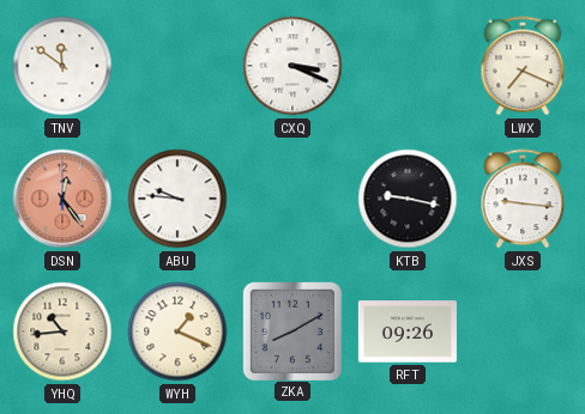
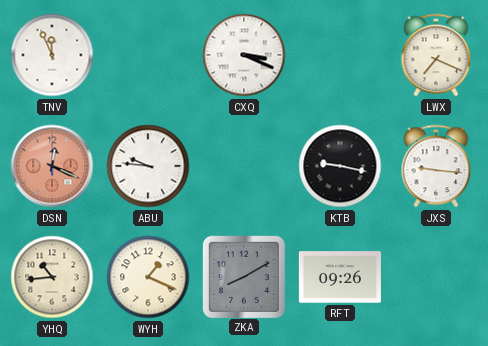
TNV: 11:51 -> 11:56
DSN: 12:24 -> 12:19
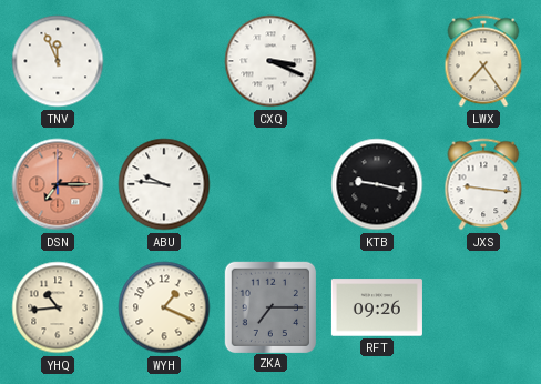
LWX: 7:19 -> 7:24
DSN: 12:19 -> 7:15
ZKA: 8:10 -> 7:15
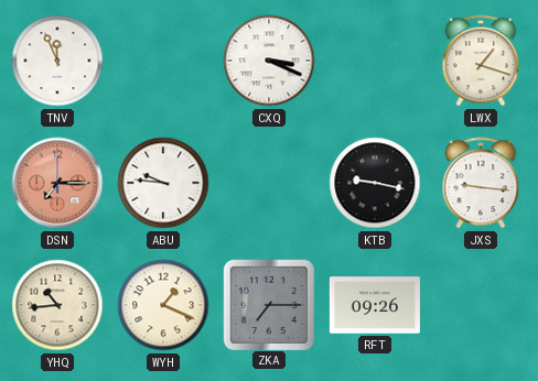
LWX: 7:24 -> 1:18
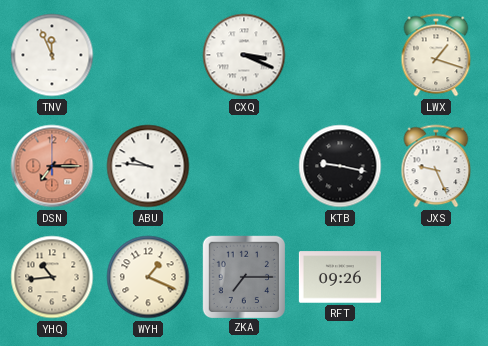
JXS: 9:16 -> 9:26
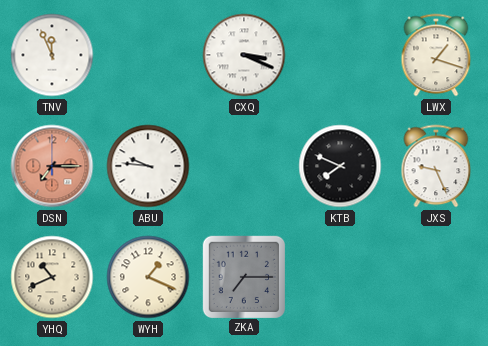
KTB: 9:17 -> 7:49
YHQ: 10:44 -> 10:41
RFT: 09:26 -> none
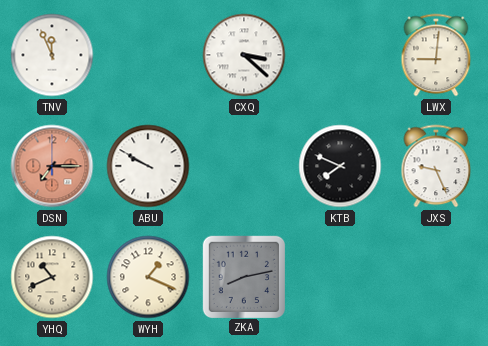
CXQ: 3:19 -> 3:22
LWX: 1:18 -> 9:01
ABU: 9:46 -> 9:50
ZKA: 7:15 -> 8:13
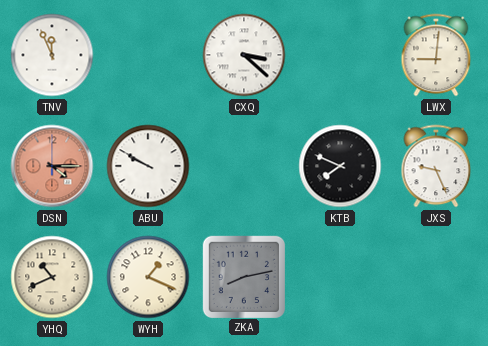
DSN: 7:15 -> 4:15
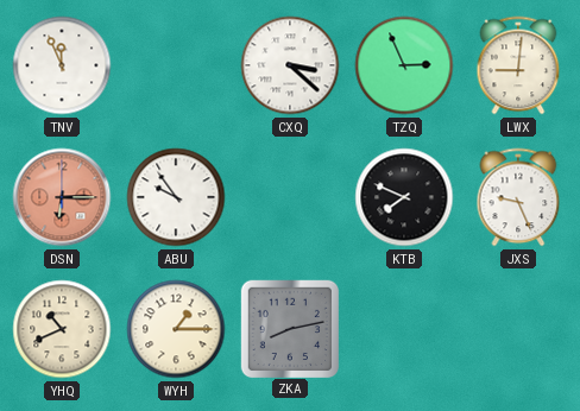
TZQ: none -> 2:56
DSN: 4:15 -> 6:15
ABU: 9:50 -> 9:54
WYH: 1:19 -> 1:15
